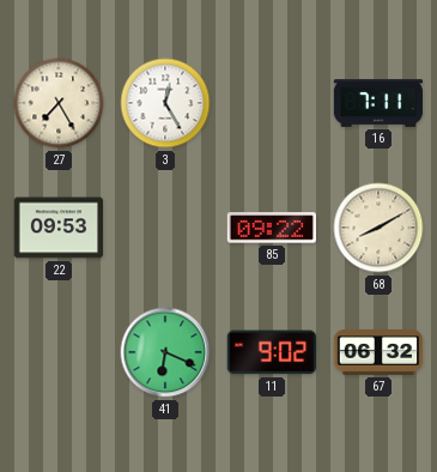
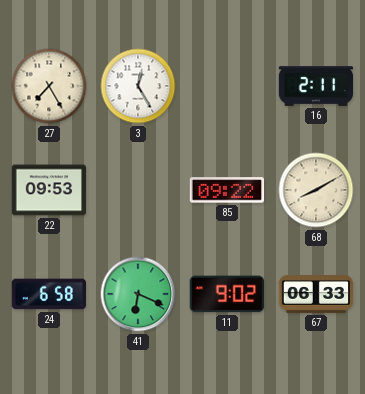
16: 7:11 -> 2:11
24: none -> 6:58
67: 06:32 -> 06:33
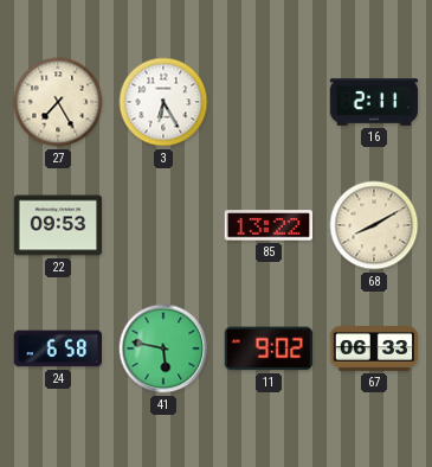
3: 12:25 -> 6:25
85: 09:22 -> 13:22
41: 6:19 -> 5:47
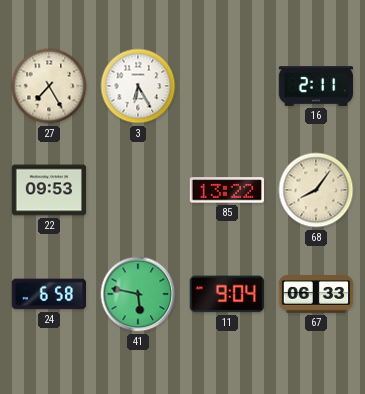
68: 8:10 -> 8:06
11: 9:02 -> 9:04
